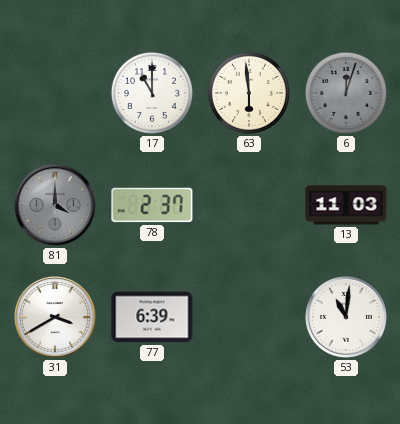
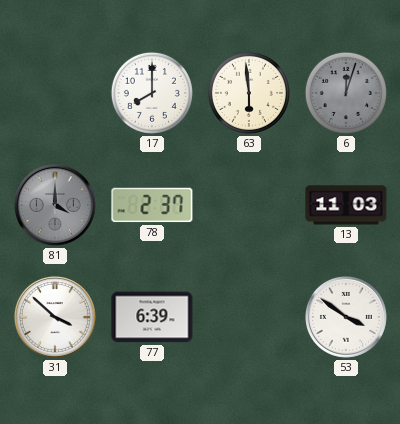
17: 11:00 -> 8:00
31: 3:40 -> 3:52
53: 11:01 -> 3:51
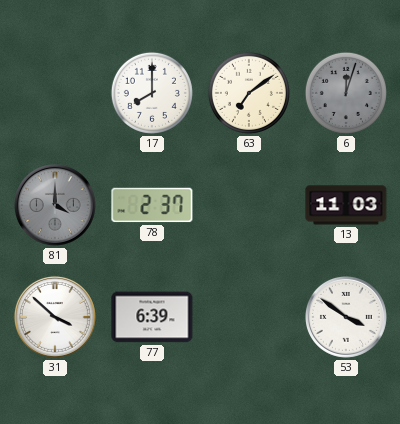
63: 5:59 -> 7:09
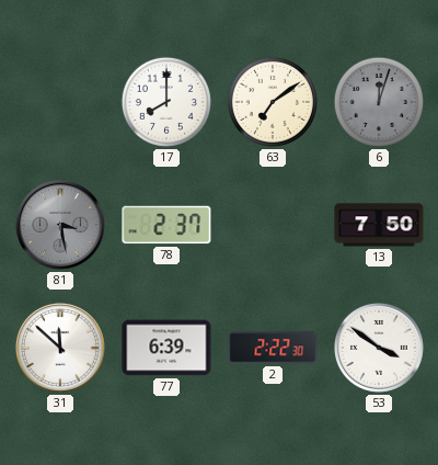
81: 4:00 -> 3:28
13: 11:03 -> 7:50
31: 3:52 -> 11:52
2: none -> 2:22
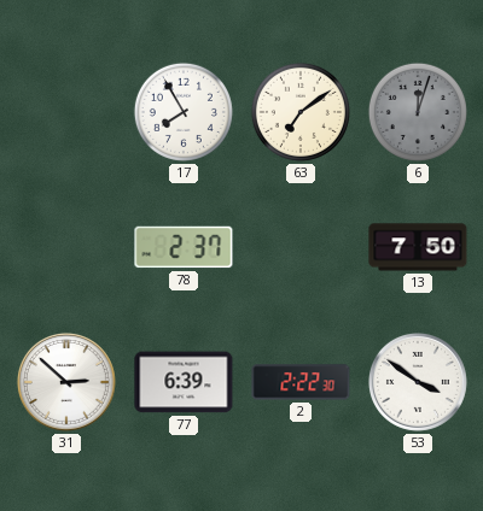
17: 8:00 -> 7:55
81: 3:28 -> none
31: 11:52 -> 2:52
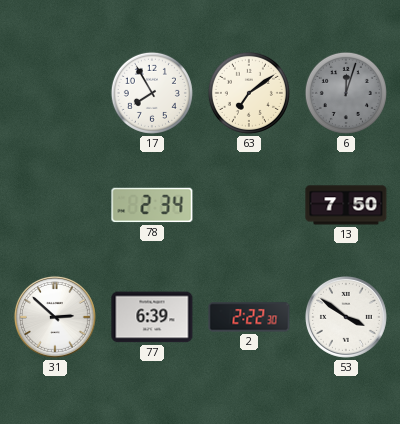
78: 2:37 -> 2:34
